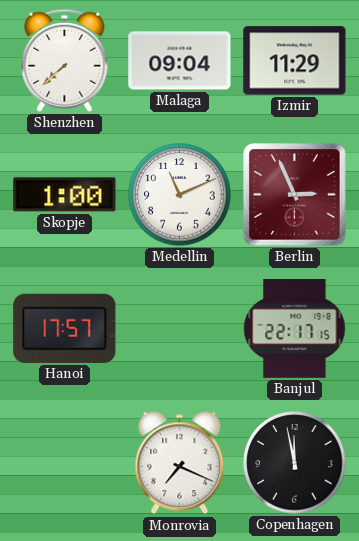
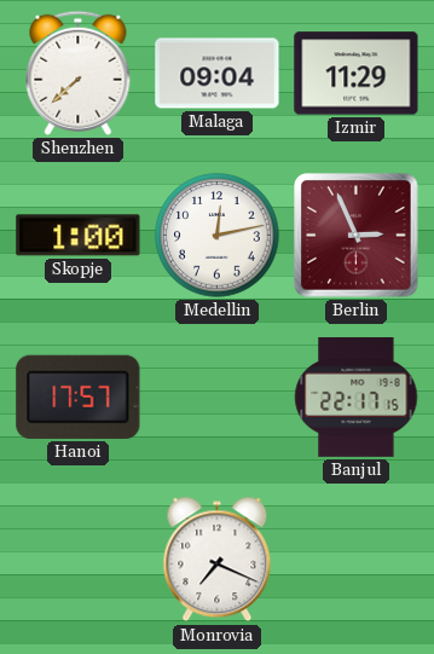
Medellin: 11:11 -> 12:13
Copenhagen: 11:58 -> none
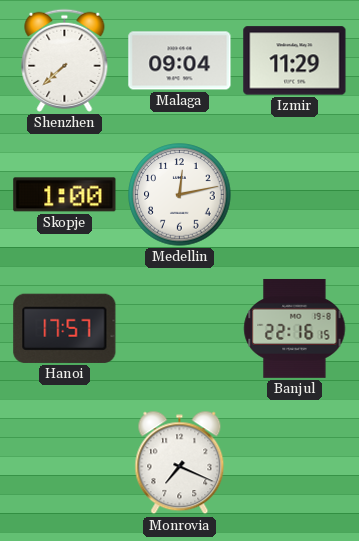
Berlin: 2:56 -> none
Banjul: 22:17 -> 22:16
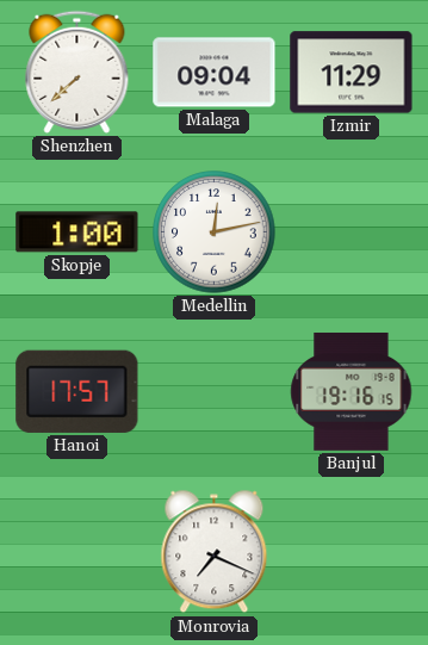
Banjul: 22:16 -> 19:16
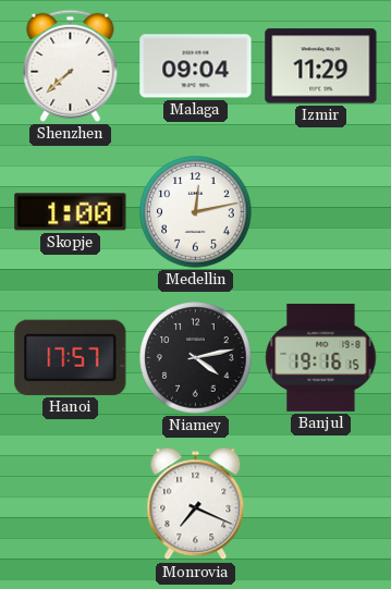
Niamey: none -> 4:13
